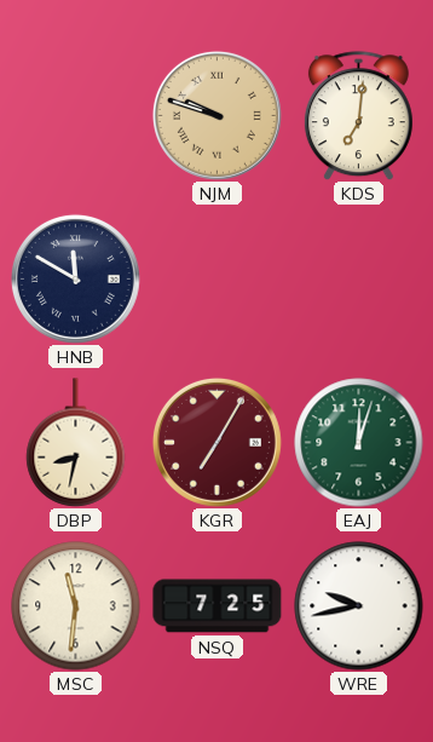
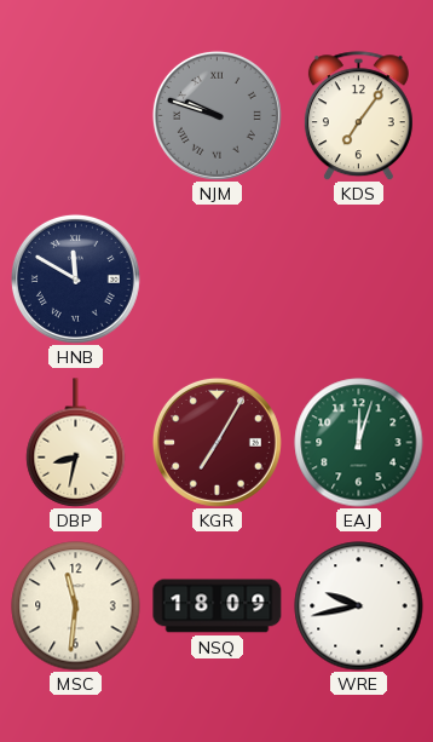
NJM dial: champagne -> grey
KDS: 7:01 -> 7:06
NSQ: 7:25 -> 18:09
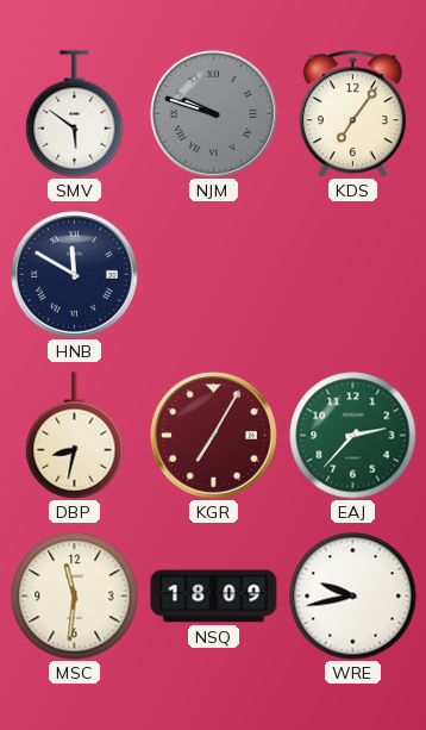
SMV: none -> 5:51
EAJ: 12:03 -> 2:37
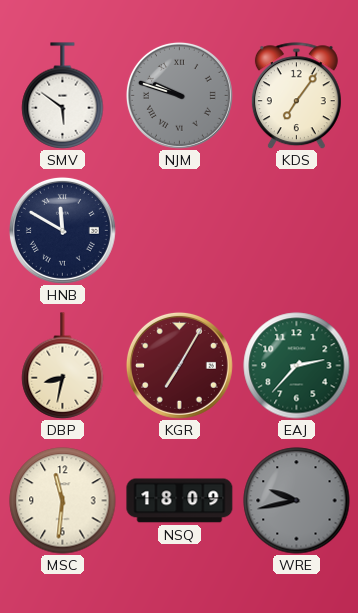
WRE dial: white -> grey
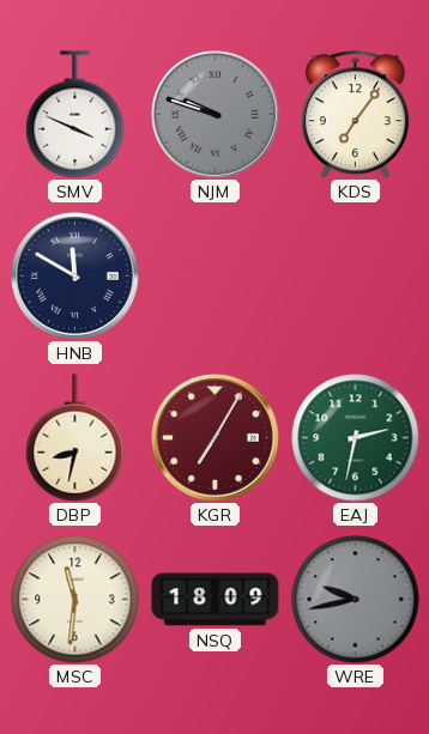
SMV: 5:51 -> 3:49
EAJ: 2:37 -> 2:32
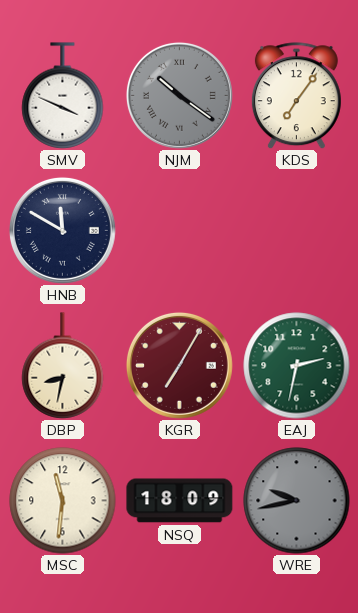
NJM: 9:48 -> 10:21
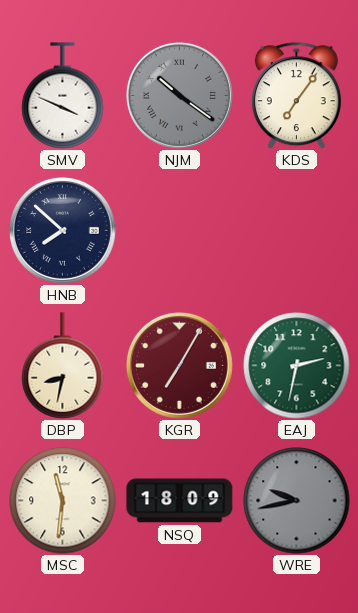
HNB: 11:50 -> 7:52
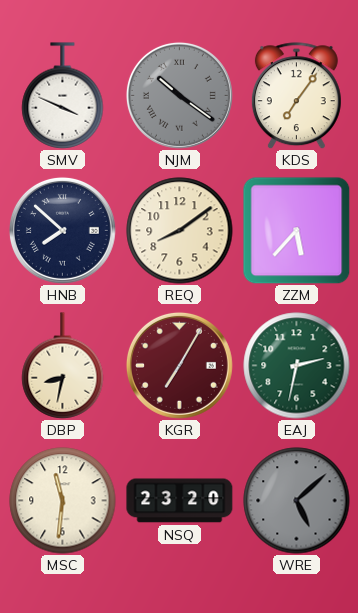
REQ: none -> 8:09
ZZM: none -> 5:37
NSQ: 18:09 -> 23:20
WRE: 9:43 -> 5:08
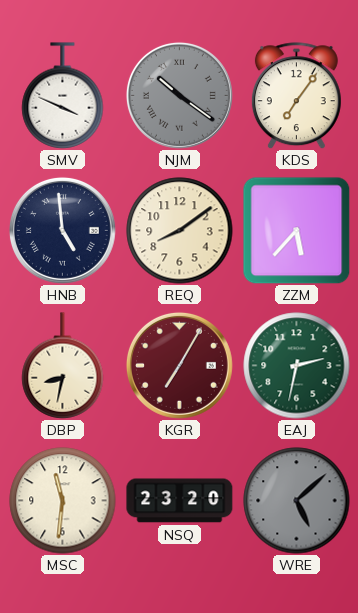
HNB: 7:52 -> 4:59
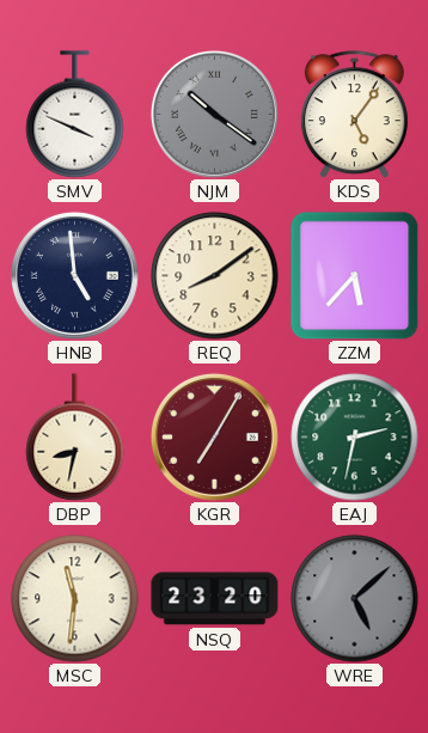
KDS: 7:06 -> 5:06
